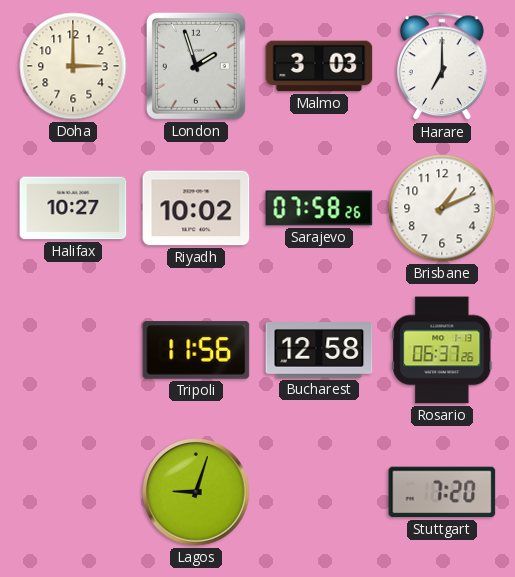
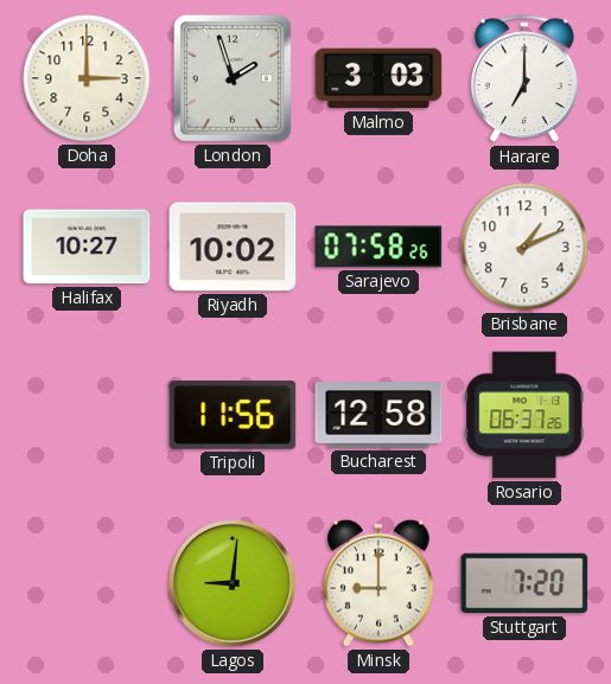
Lagos: 9:03 -> 9:01
Minsk: none -> 9:00
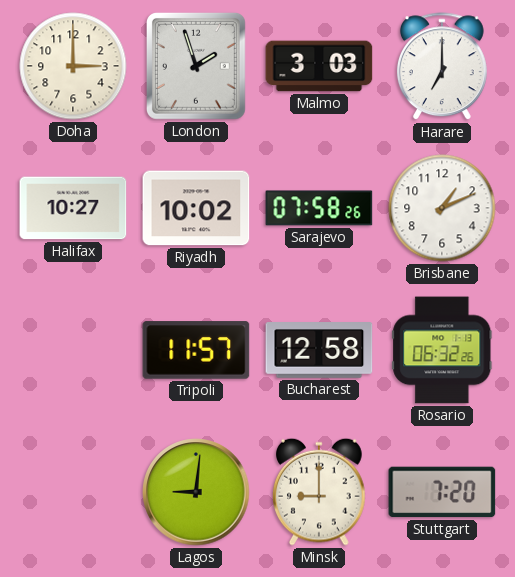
Tripoli: 11:56 -> 11:57
Rosario: 06:37 -> 06:32
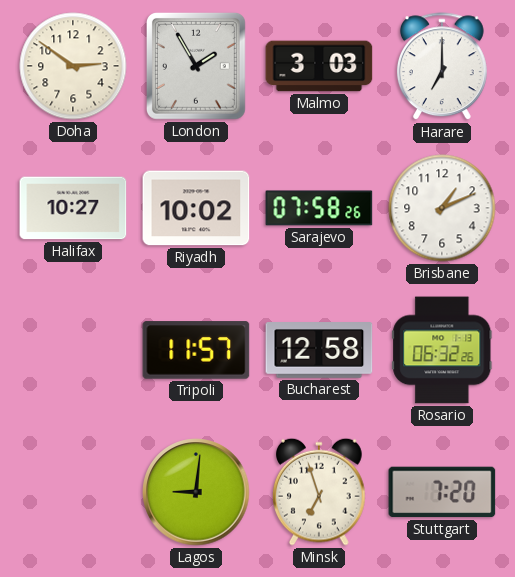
Doha: 3:00 -> 2:51
London: 1:57 -> 1:55
Minsk: 9:00 -> 6:57
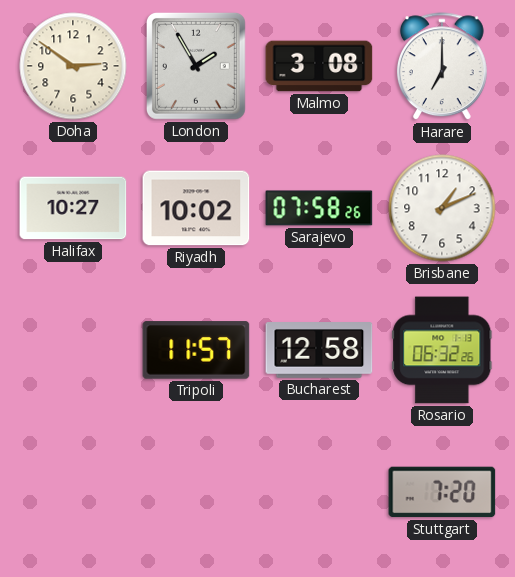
Malmo: 3:03 -> 3:08
Lagos: 9:01 -> none
Minsk: 6:57 -> none
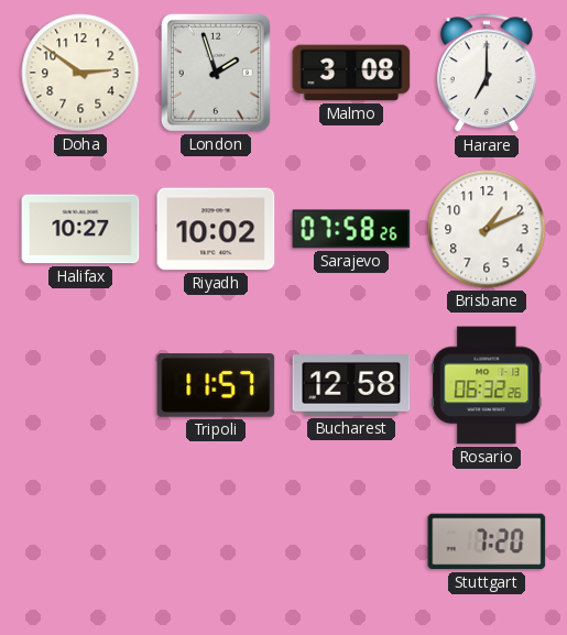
London: 1:55 -> 1:57
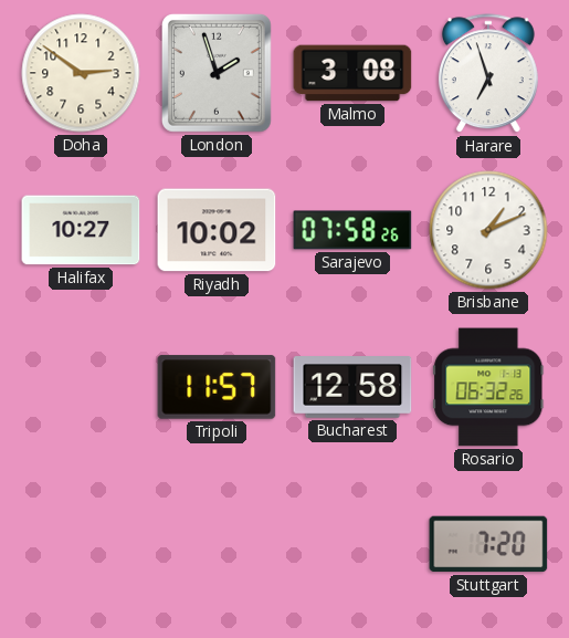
Harare: 7:00 -> 6:57
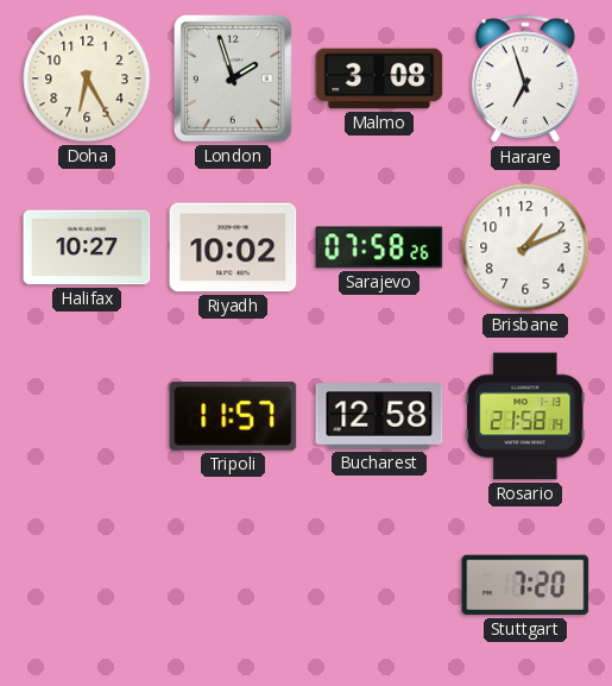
Doha: 2:51 -> 6:25
Rosario: 06:32 -> 21:58
